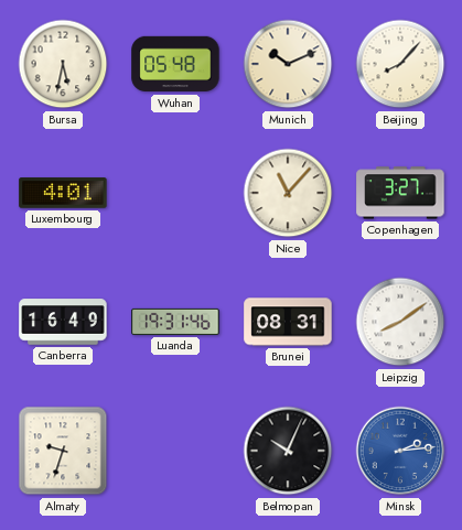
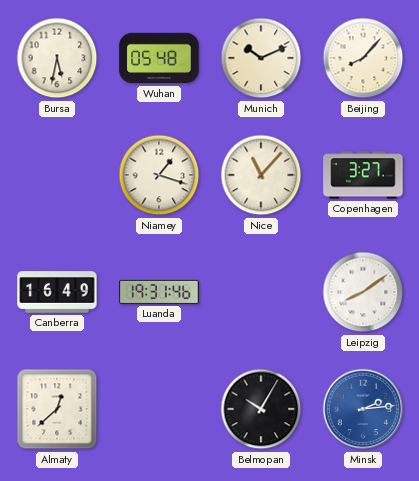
Luxembourg: 4:01 -> none
Niamey: none -> 1:18
Brunei: 08:31 -> none
Almaty: 9:33 -> 12:38
Belmopan: 10:04 -> 10:05
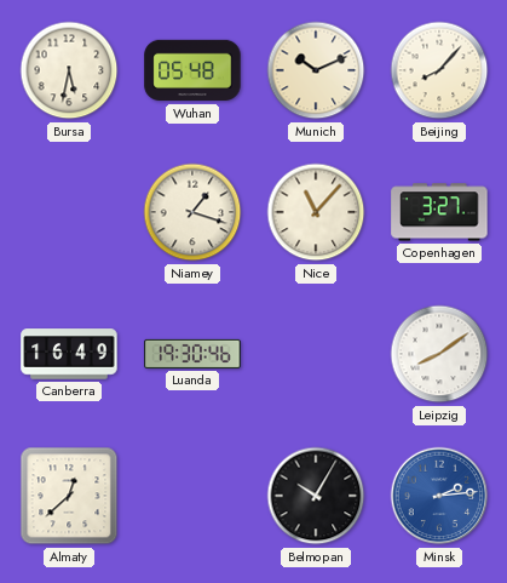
Luanda: 19:31 -> 19:30
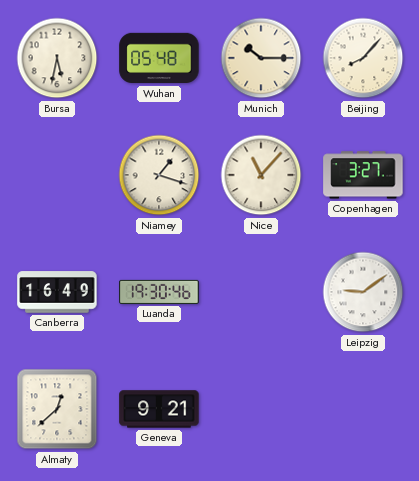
Munich: 10:11 -> 10:15
Leipzig: 8:09 -> 9:09
Geneva: none -> 9:21
Belmopan: 10:05 -> none
Minsk: 2:14 -> none
